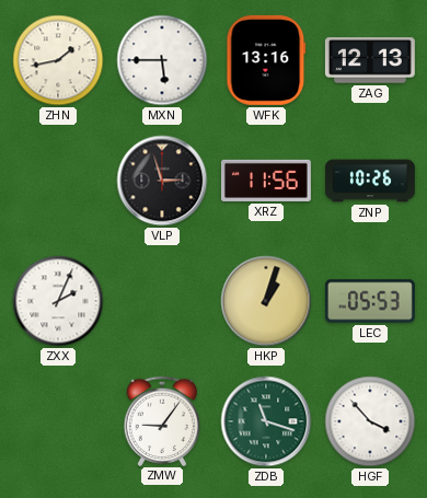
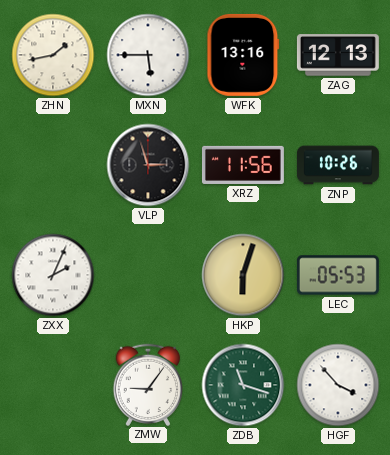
HKP: 1:03 -> 6:03
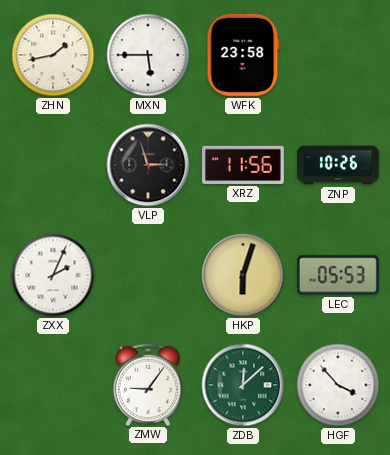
WFK: 13:16 -> 23:58
ZAG: 12:13 -> none
ZDB: 11:18 -> 12:08
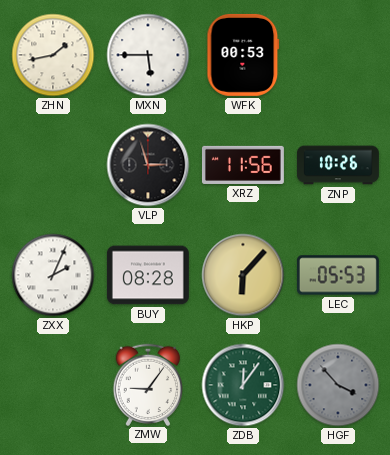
WFK: 23:58 -> 00:53
BUY: none -> 08:28
HKP: 6:03 -> 6:07
ZDB: 12:08 -> 12:06
HGF dial: white -> grey
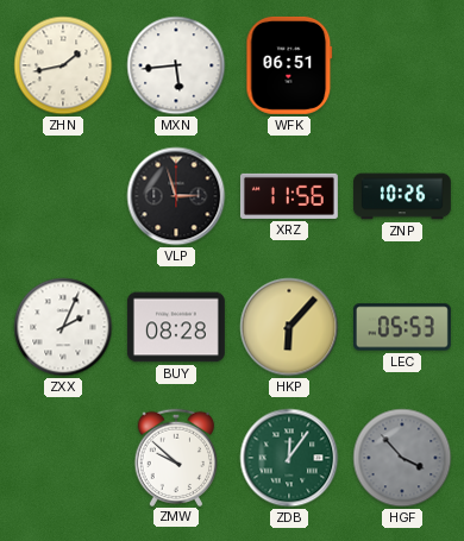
MXN: 5:45 -> 5:44
WFK: 00:53 -> 06:51
ZMW: 9:06 -> 9:52
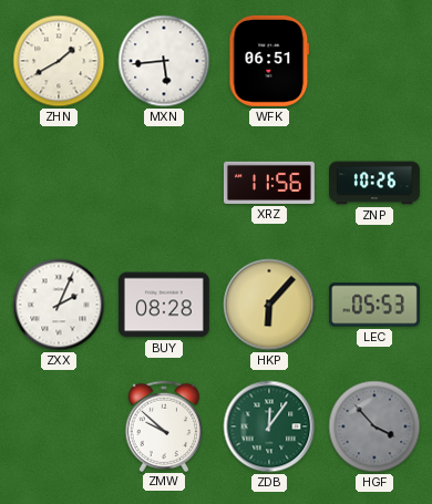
ZHN: 1:43 -> 1:40
VLP: 2:57 -> none
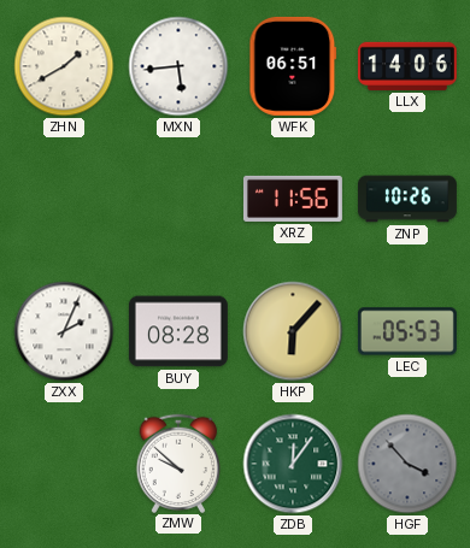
LLX: none -> 14:06
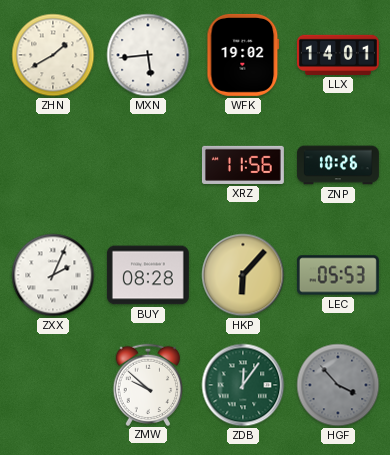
WFK: 06:51 -> 19:02
LLX: 14:06 -> 14:01
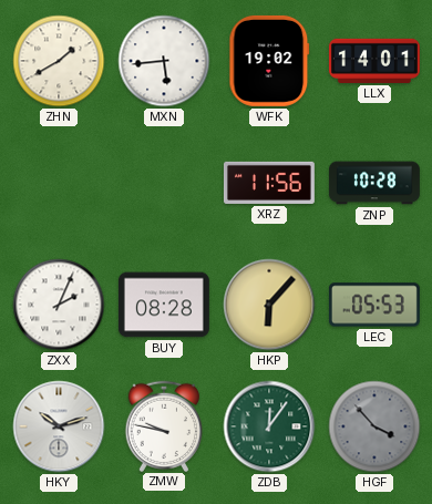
ZNP: 10:26 -> 10:28
HKY: none -> 10:12
ZMW: 9:52 -> 9:47
